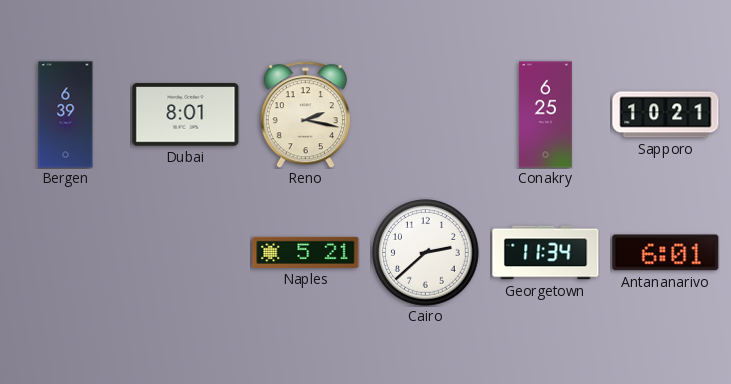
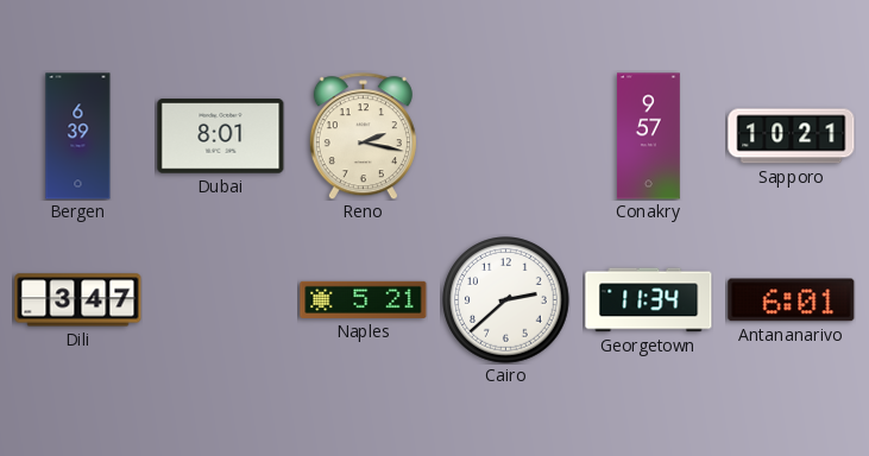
Conakry: 6:25 -> 9:57
Dili: none -> 3:47
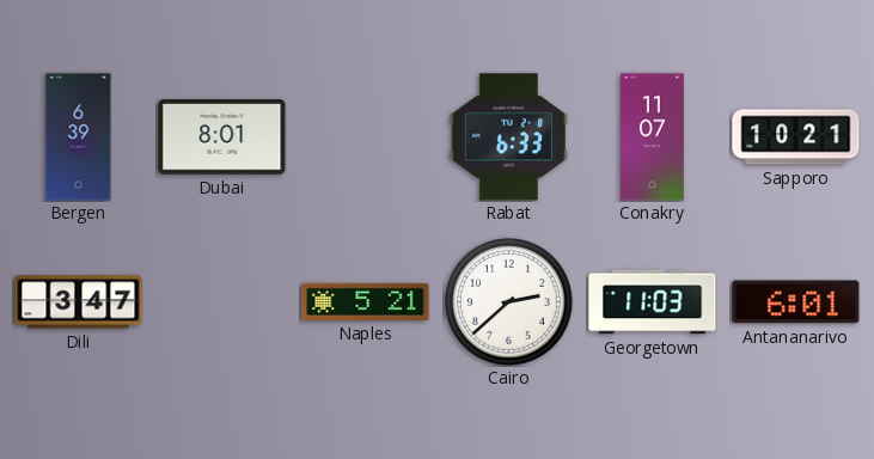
Reno: 2:17 -> none
Rabat: none -> 6:33
Conakry: 9:57 -> 11:07
Georgetown: 11:34 -> 11:03
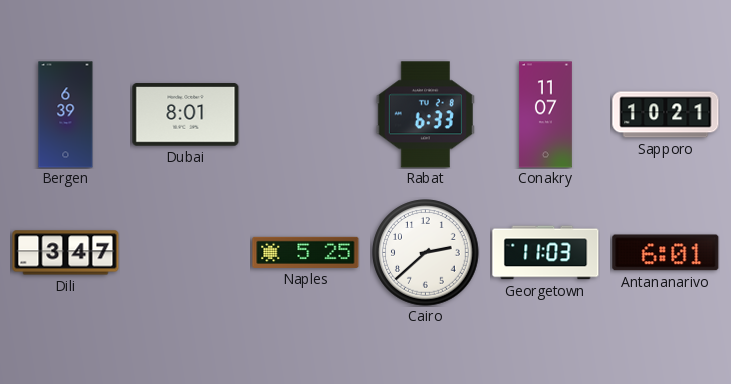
Naples: 5:21 -> 5:25
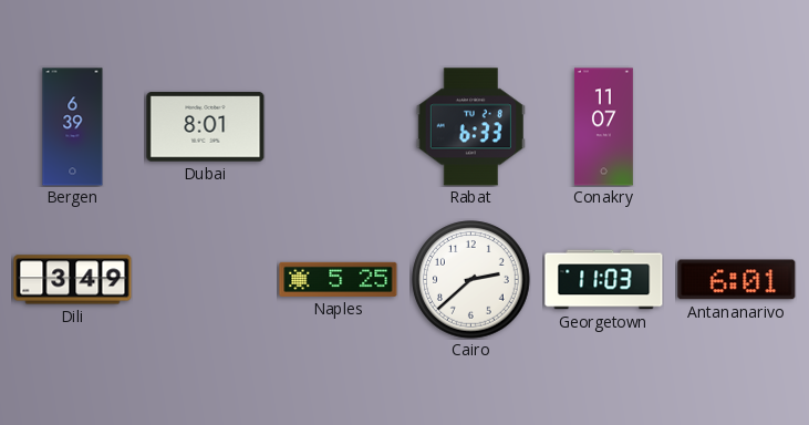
Sapporo: 10:21 -> none
Dili: 3:47 -> 3:49
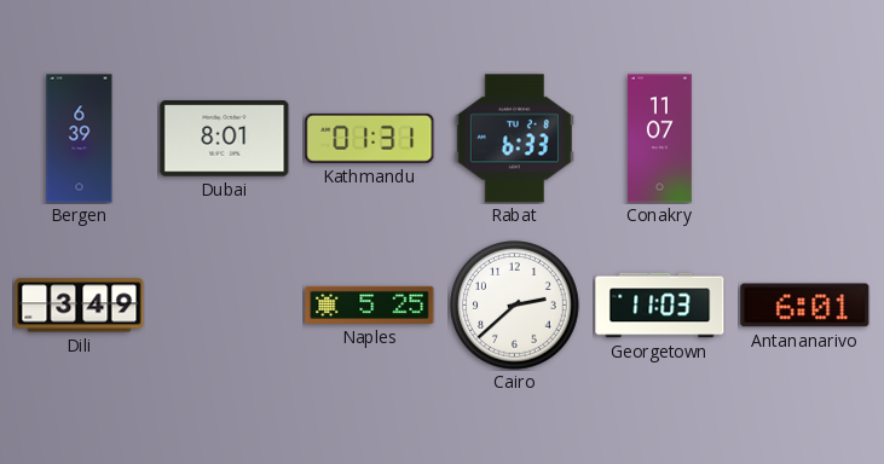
Kathmandu: none -> 01:31
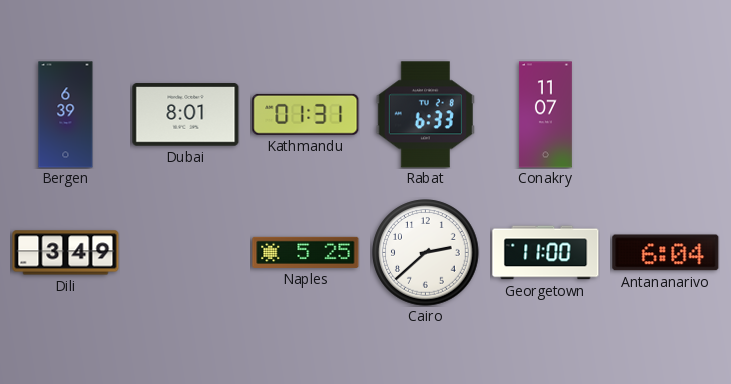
Georgetown: 11:03 -> 11:00
Antananarivo: 6:01 -> 6:04
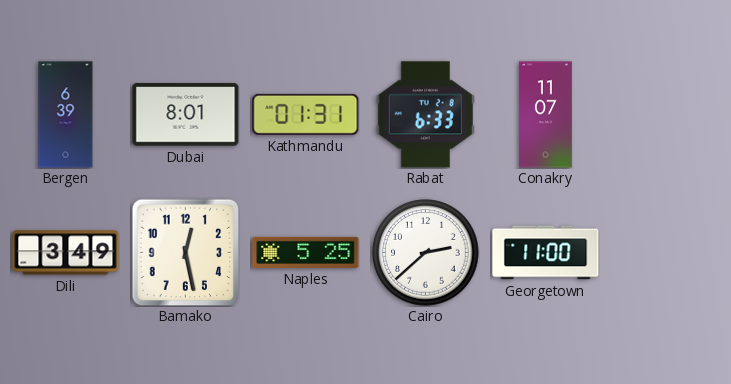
Bamako: none -> 12:28
Antananarivo: 6:04 -> none
